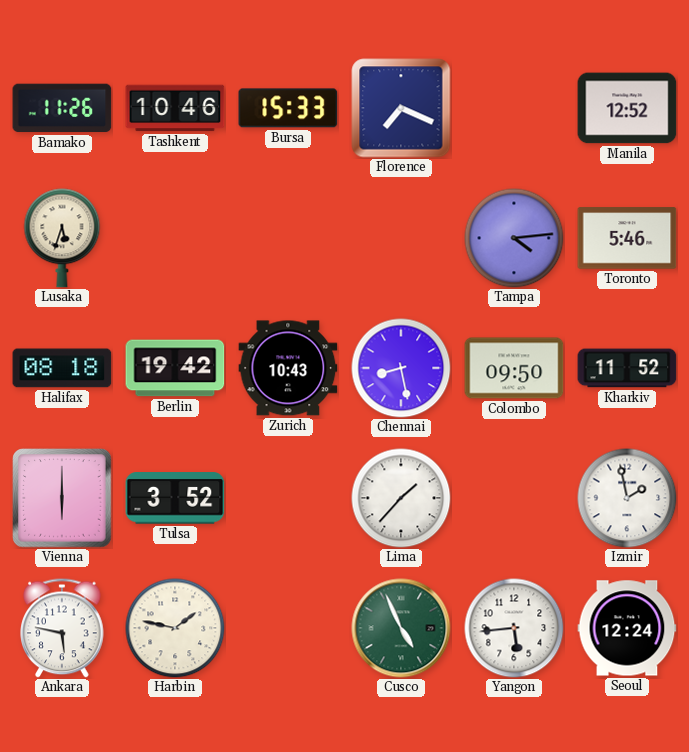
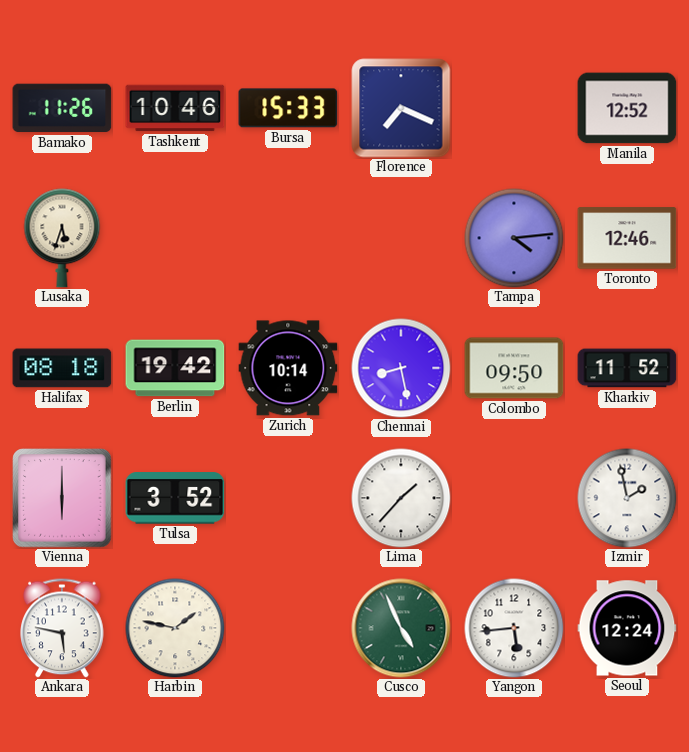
Toronto: 5:46 -> 12:46
Zurich: 10:43 -> 10:14
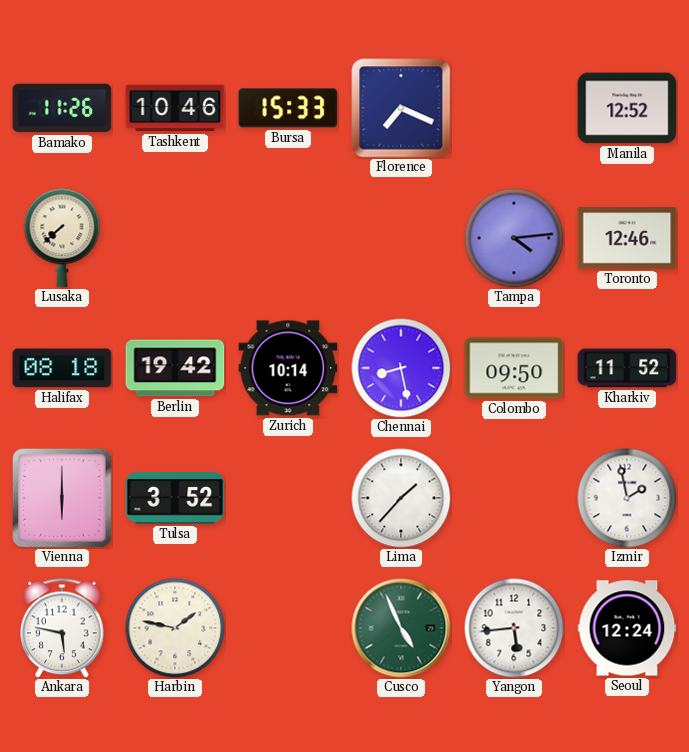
Lusaka: 5:33 -> 7:38
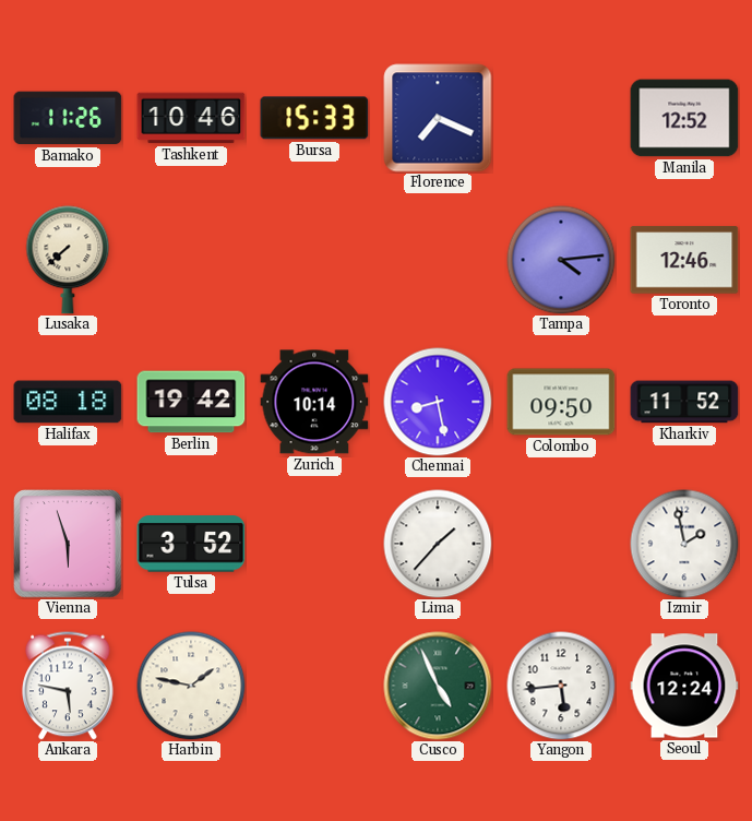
Vienna: 6:00 -> 5:57
